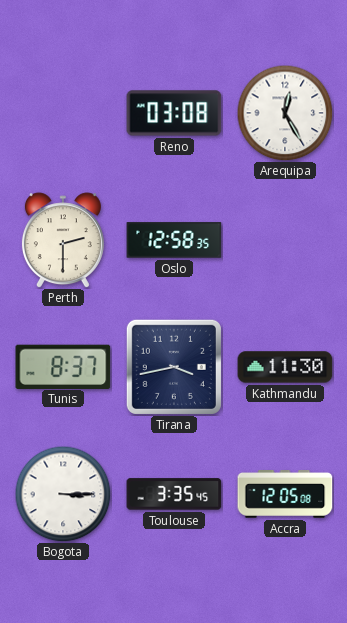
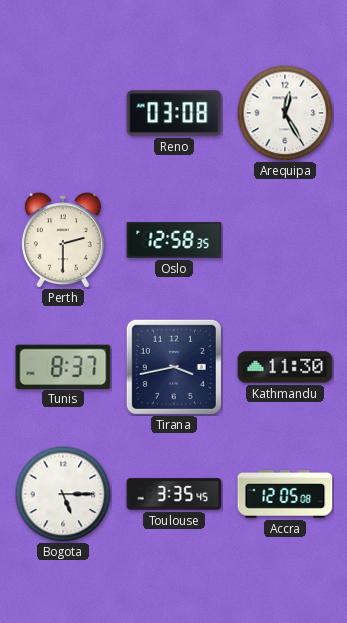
Bogota: 3:15 -> 5:15
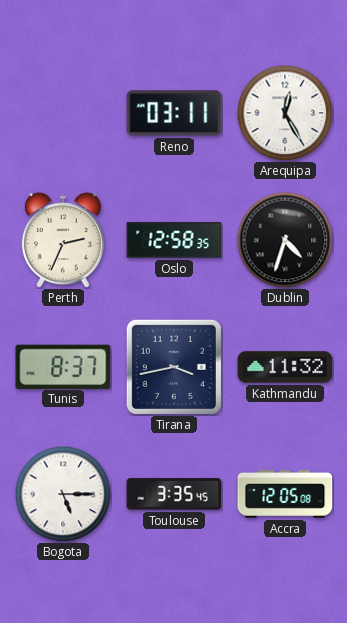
Reno: 03:08 -> 03:11
Perth: 2:30 -> 2:34
Dublin: none -> 4:33
Kathmandu: 11:30 -> 11:32
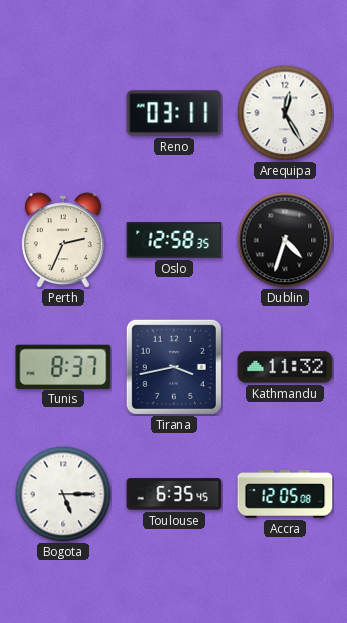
Toulouse: 3:35 -> 6:35
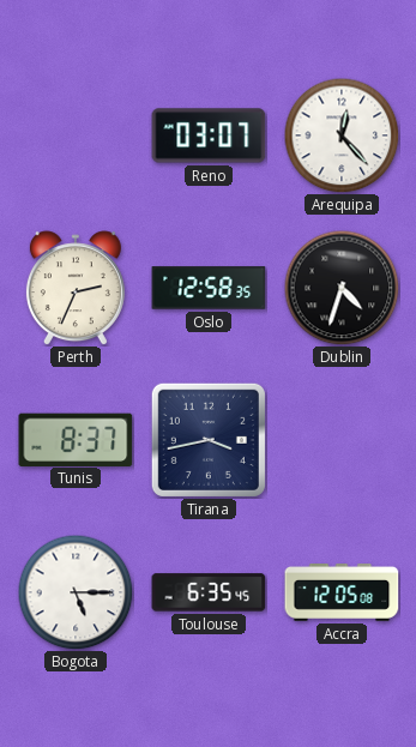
Reno: 03:11 -> 03:07
Arequipa: 12:25 -> 12:23
Kathmandu: 11:32 -> none
